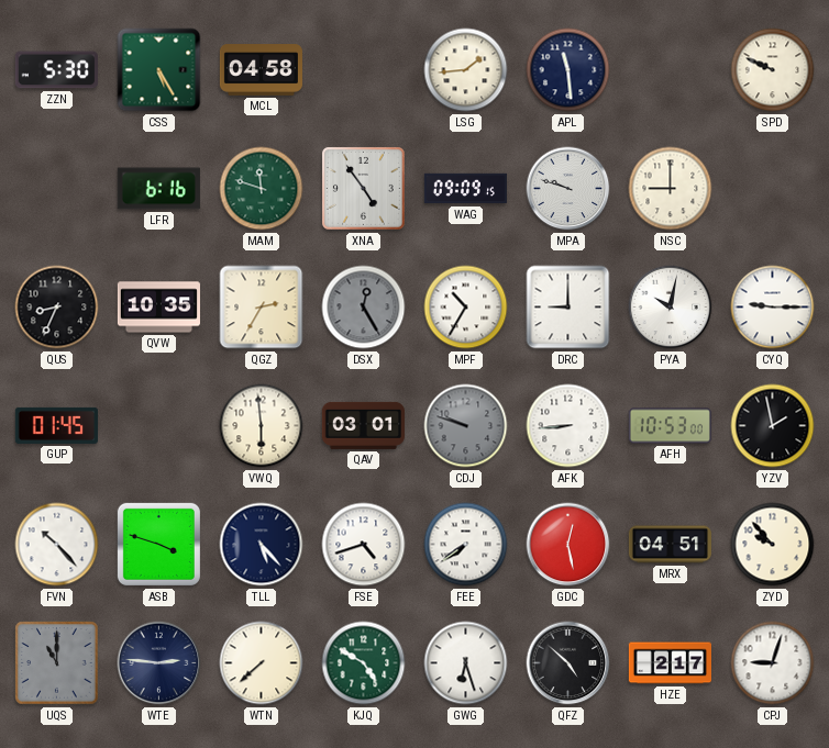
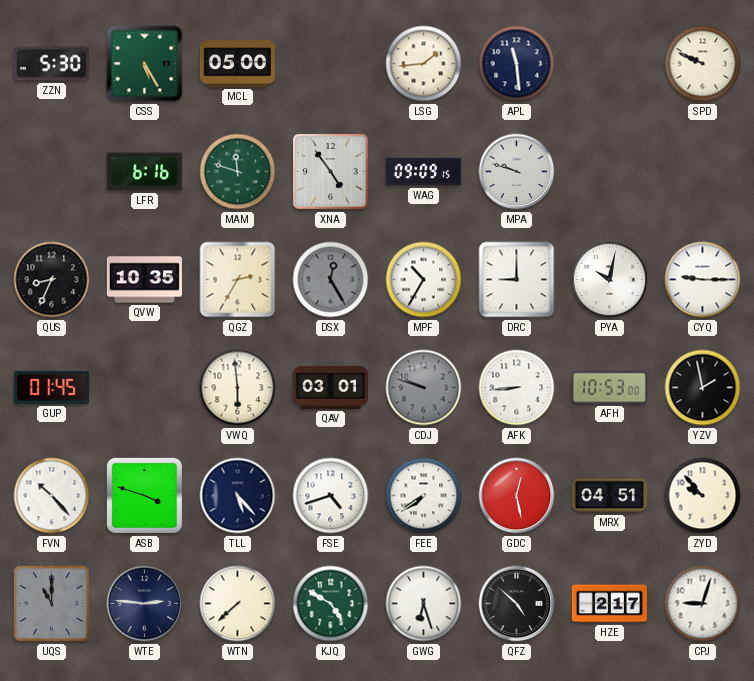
MCL: 04:58 -> 05:00
NSC: 9:00 -> none
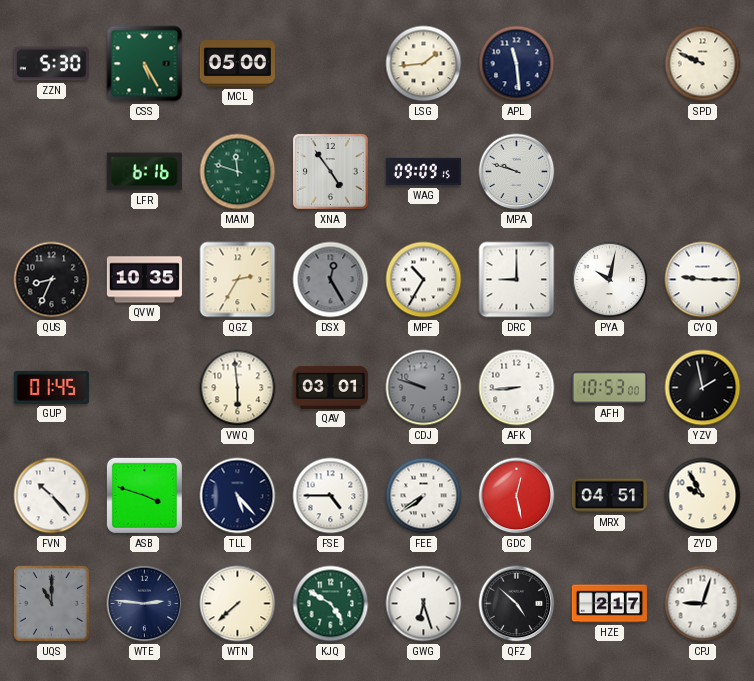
FSE: 4:42 -> 4:45
ZYD: 9:53 -> 9:55
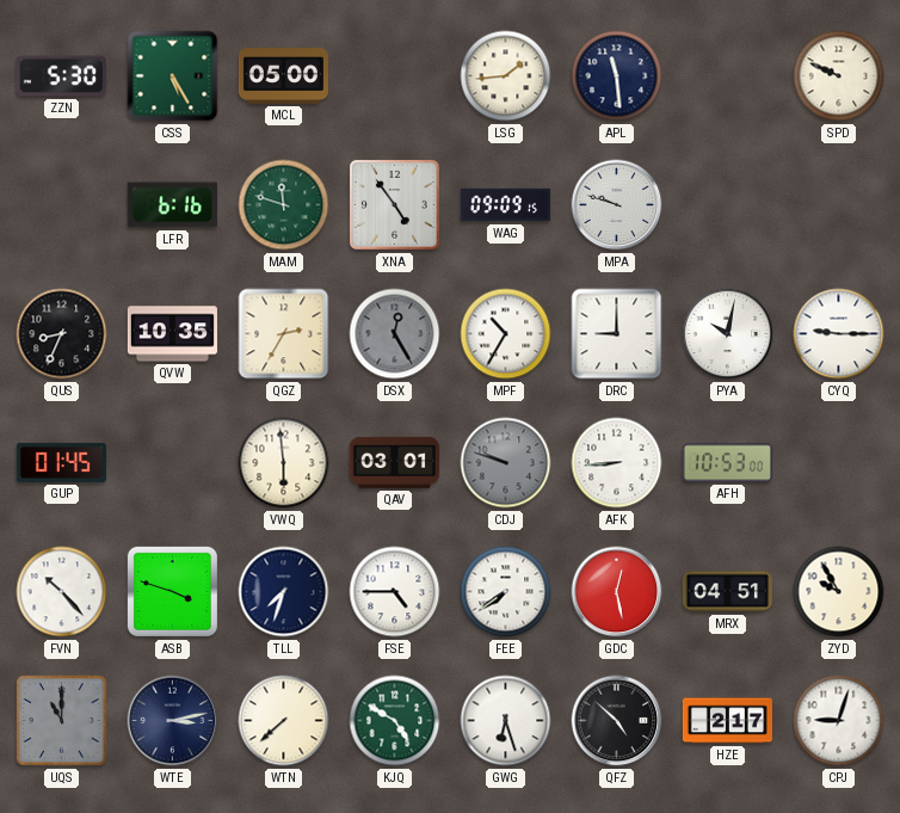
YZV: 1:58 -> none
TLL: 5:23 -> 7:33
WTE: 2:46 -> 3:13
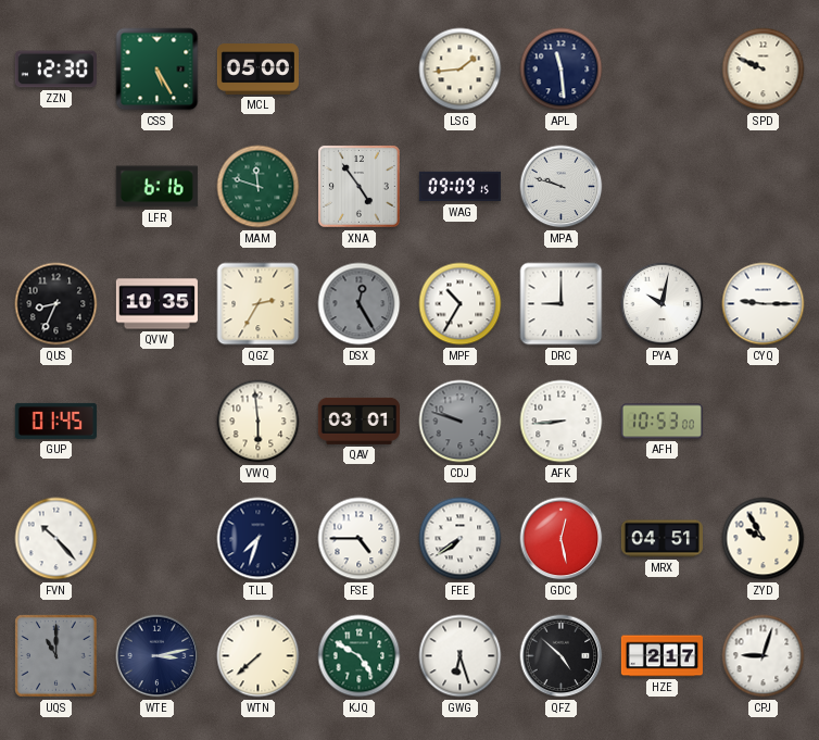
ZZN: 5:30 -> 12:30
ASB: 3:48 -> none
